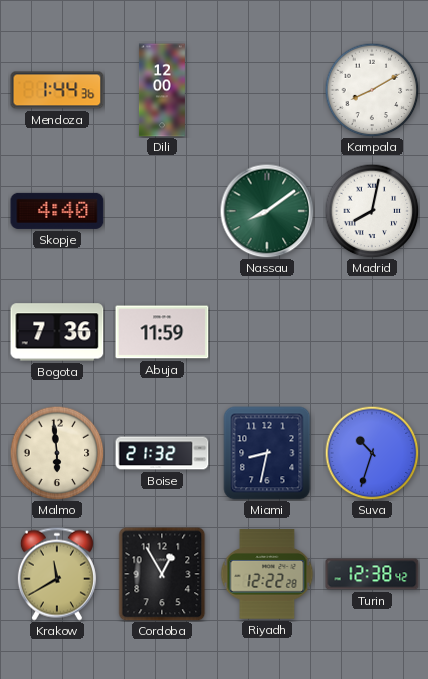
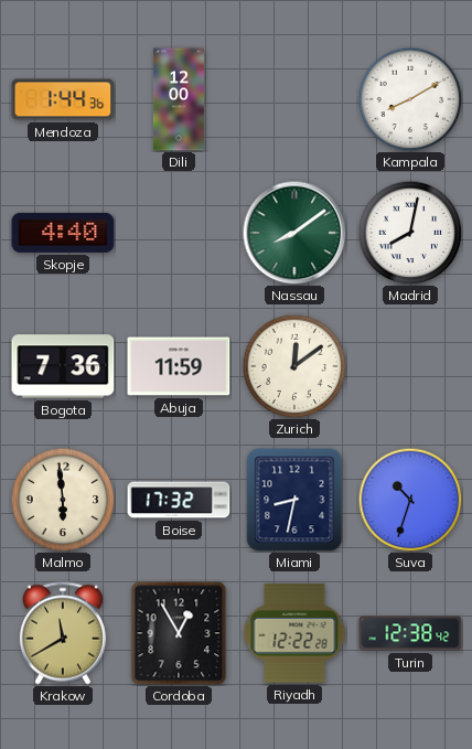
Zurich: none -> 12:09
Boise: 21:32 -> 17:32
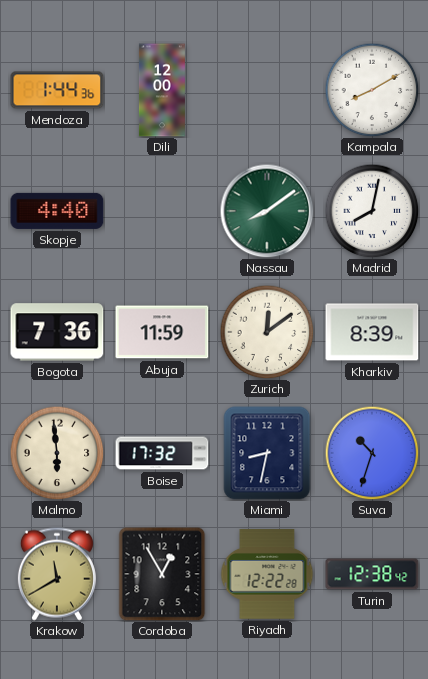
Kharkiv: none -> 8:39
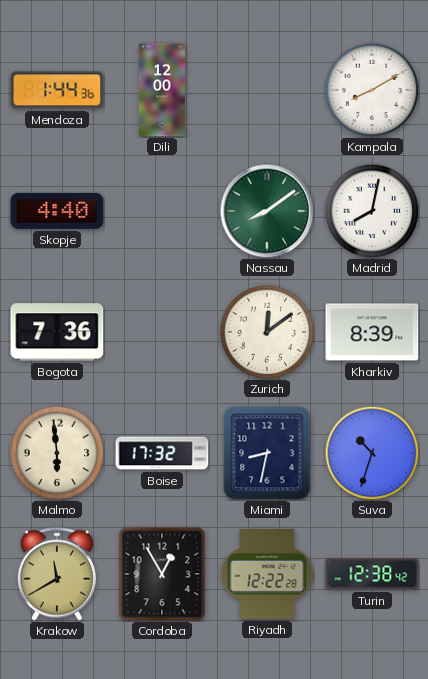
Abuja: 11:59 -> none
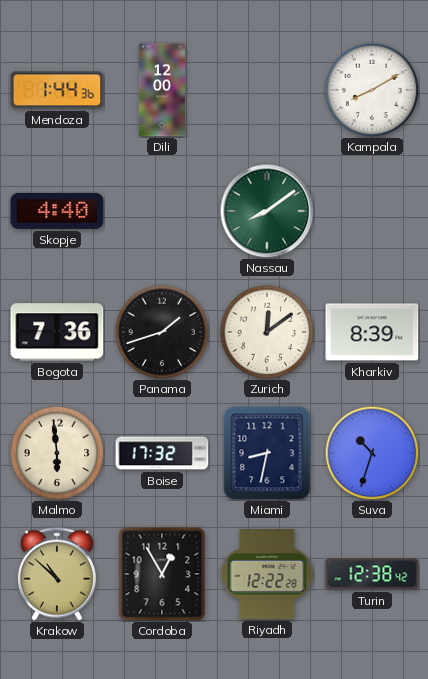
Madrid: 8:02 -> none
Panama: none -> 1:42
Krakow: 11:40 -> 10:52
